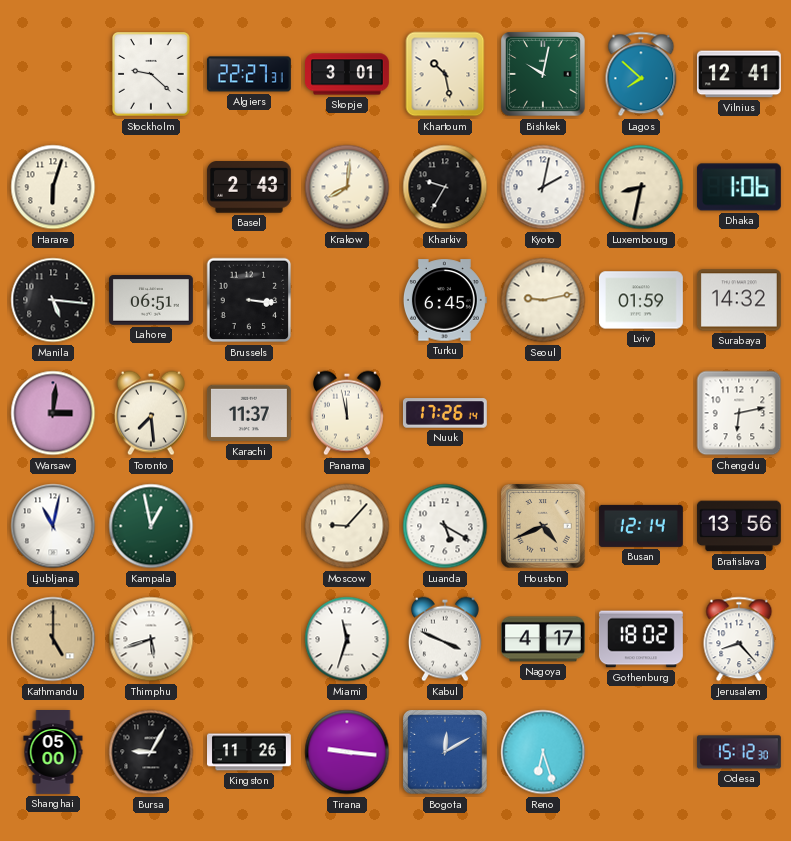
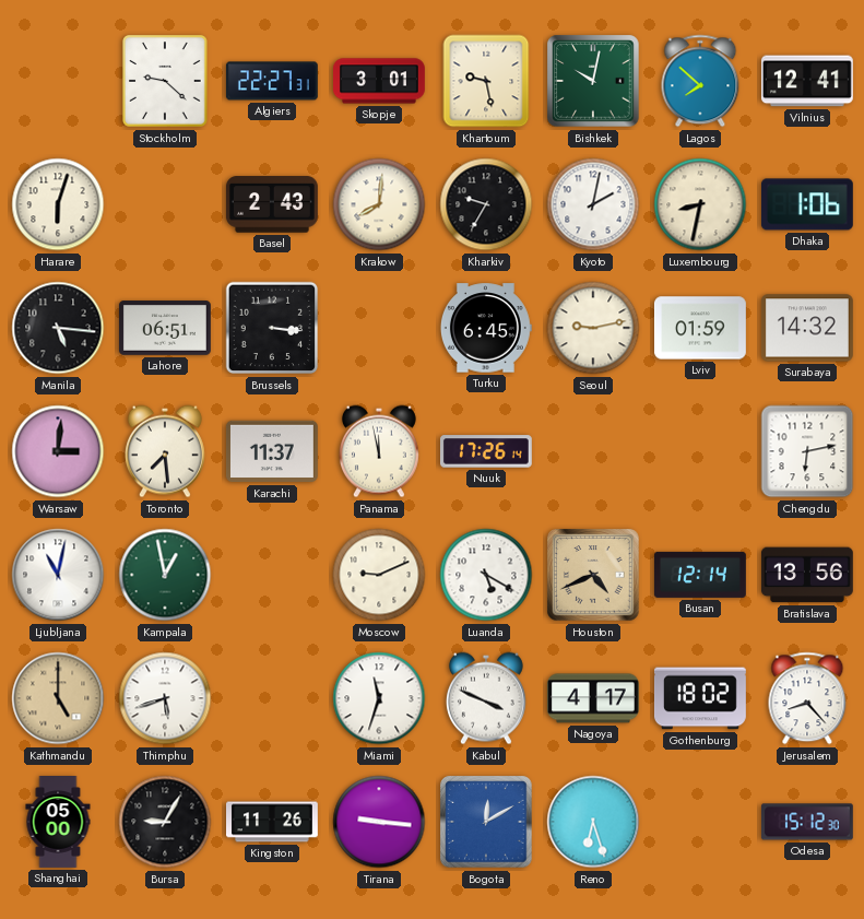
Khartoum: 10:28 -> 9:28
Moscow: 9:07 -> 9:11
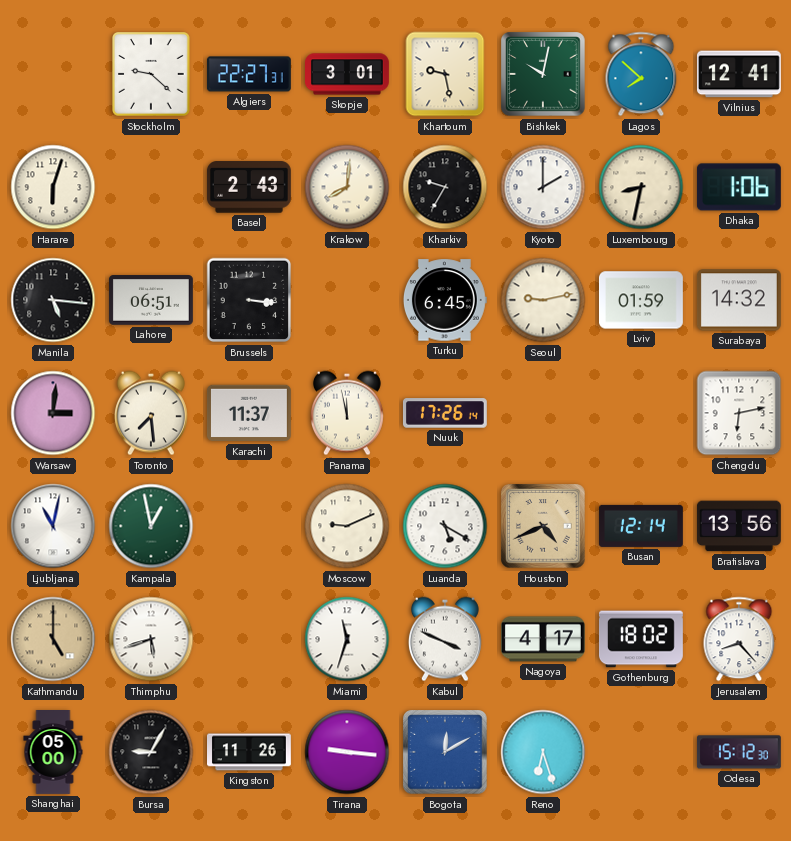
Kyoto: 2:02 -> 2:00
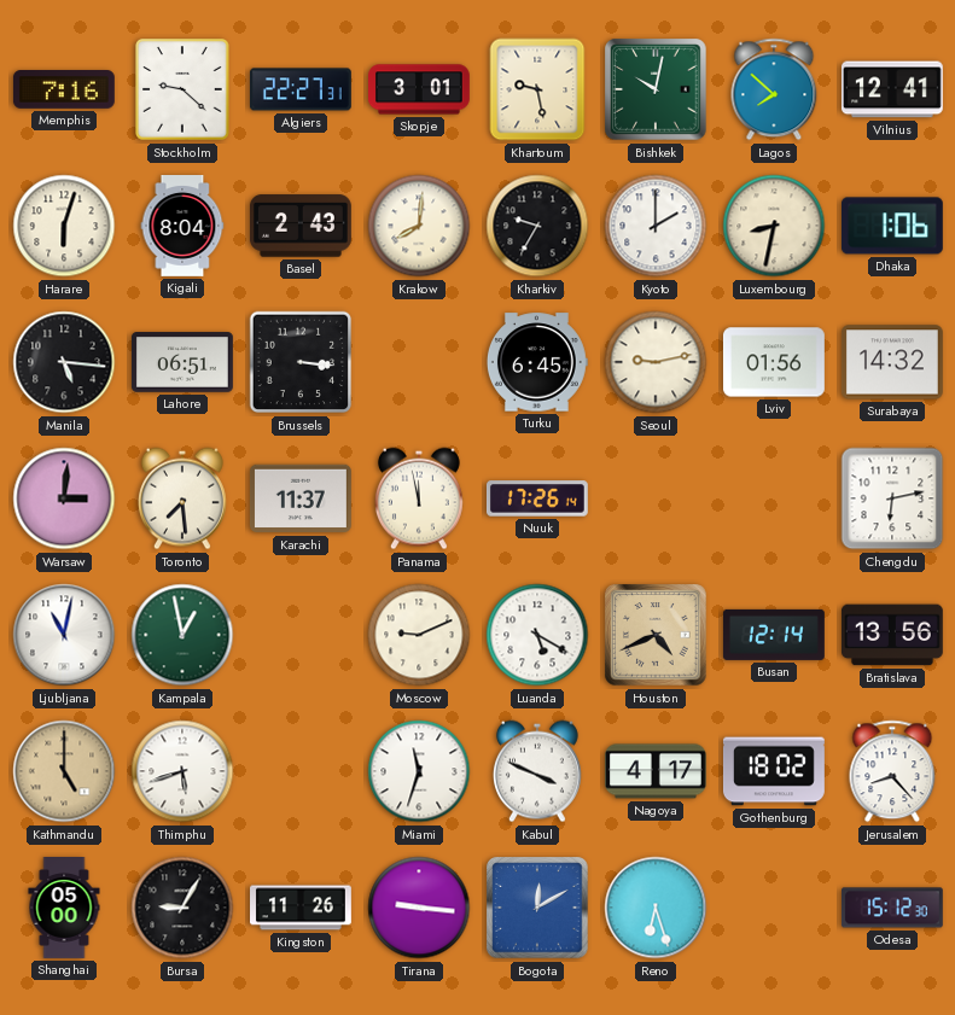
Memphis: none -> 7:16
Kigali: none -> 8:04
Lviv: 01:59 -> 01:56
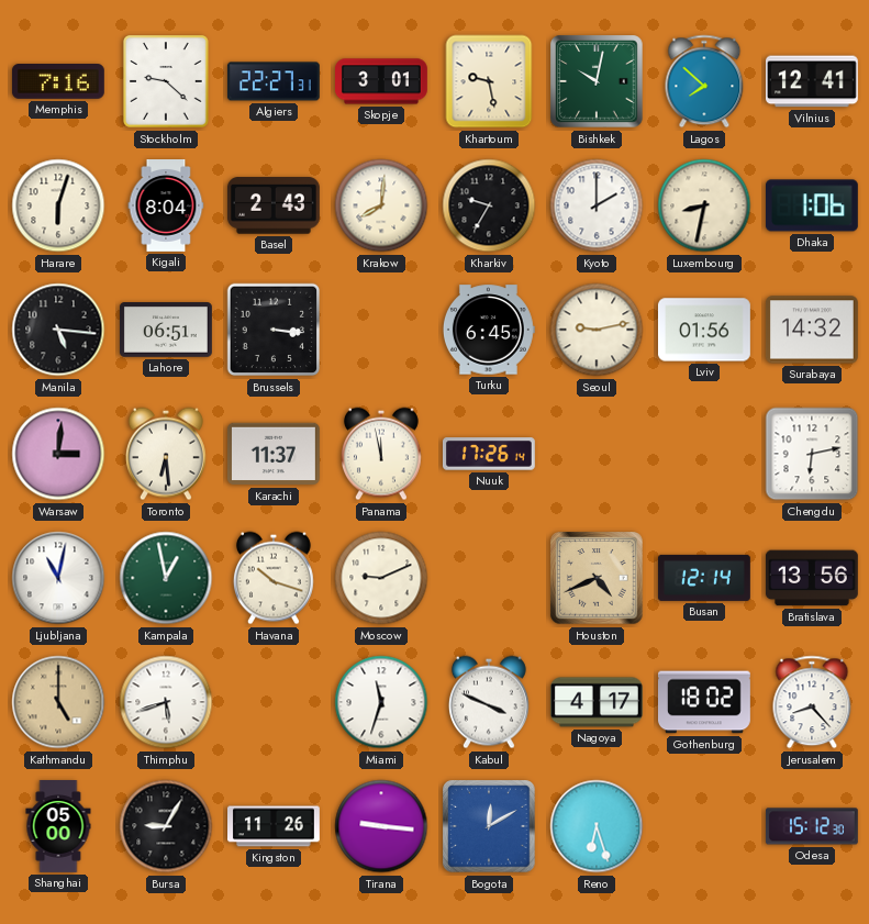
Toronto: 7:29 -> 6:29
Havana: none -> 10:18
Luanda: 5:20 -> none
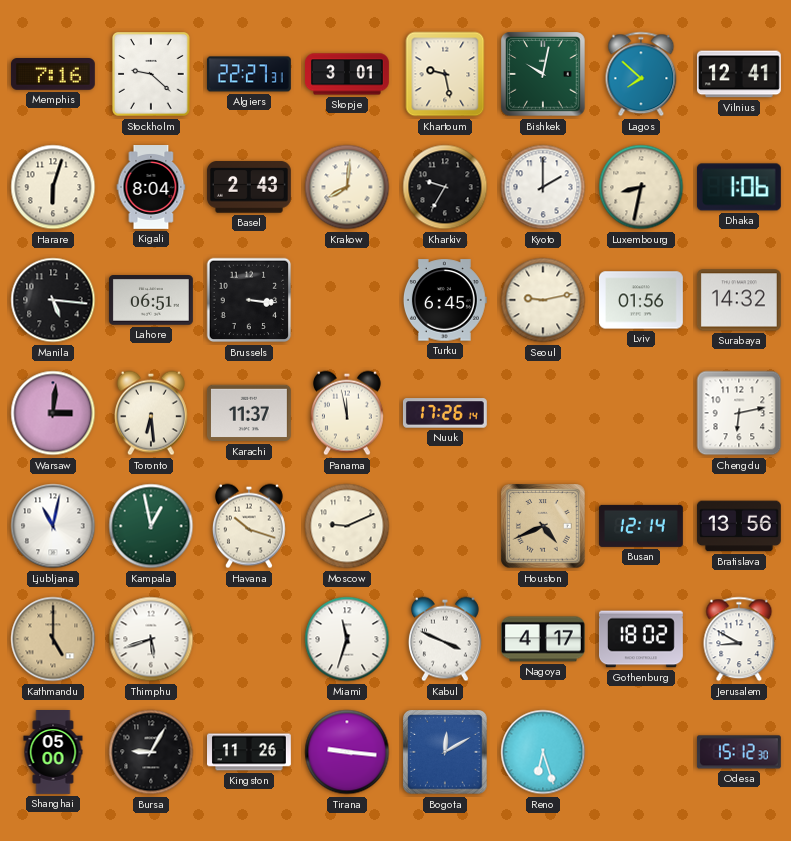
Jerusalem: 8:23 -> 8:50
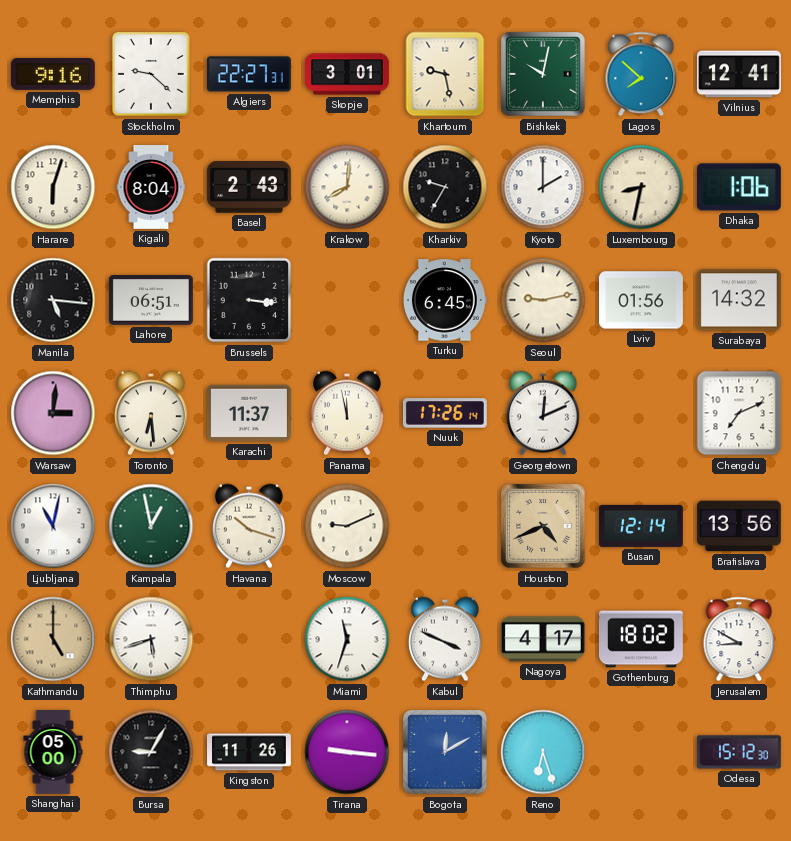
Memphis: 7:16 -> 9:16
Georgetown: none -> 12:11
Chengdu: 6:13 -> 7:11
